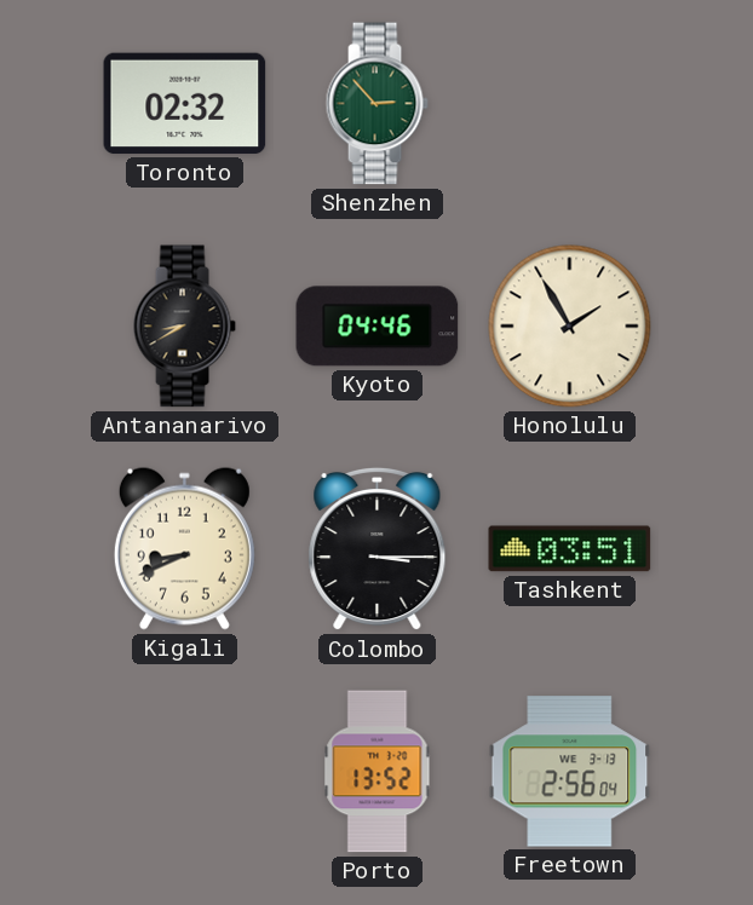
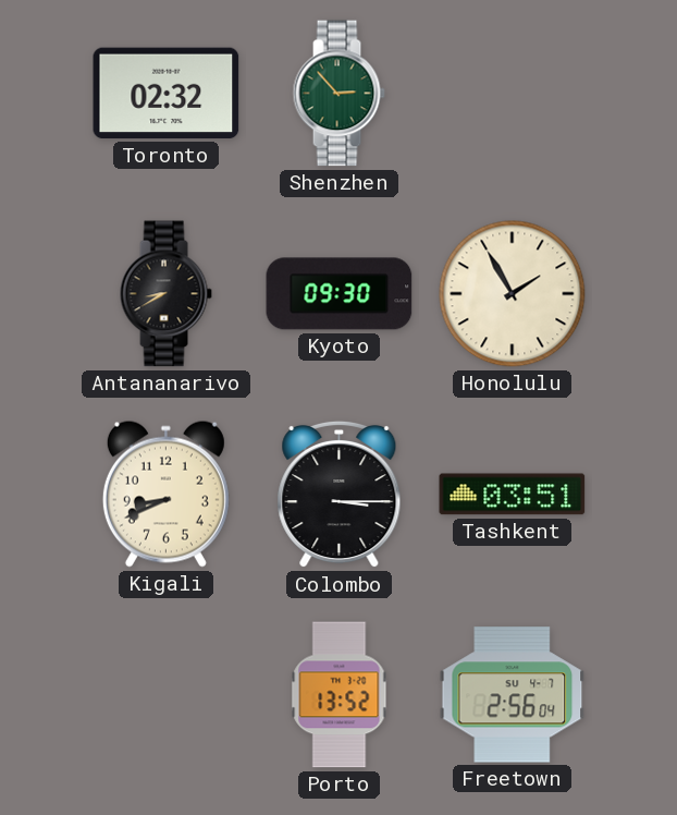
Kyoto: 04:46 -> 09:30
Freetown date: WE 3-13 -> SU 4-7
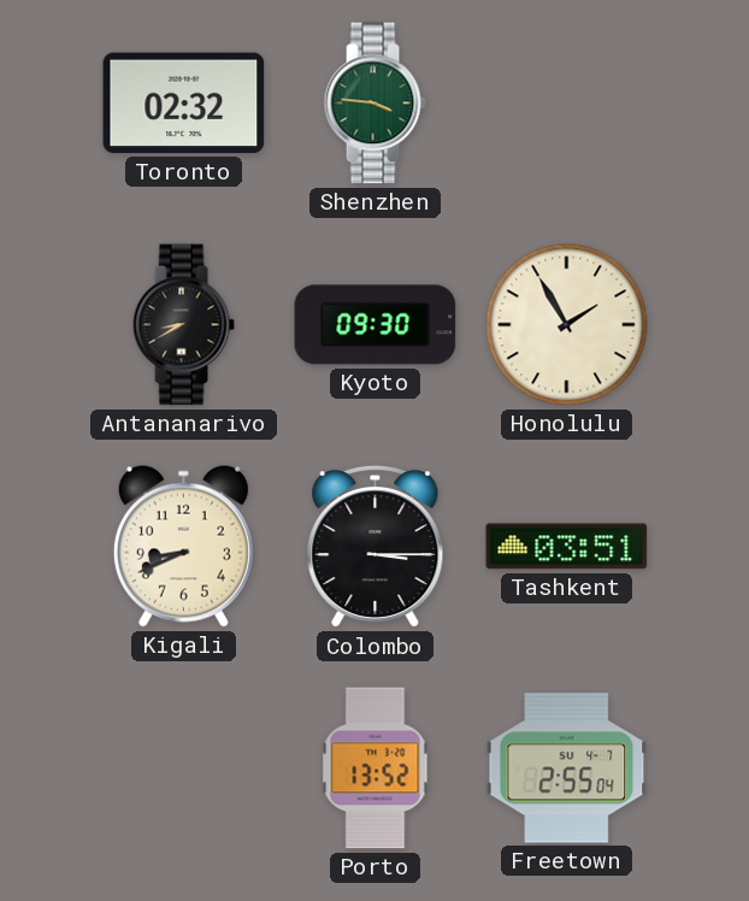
Shenzhen: 2:53 -> 3:46
Freetown: 2:56 -> 2:55
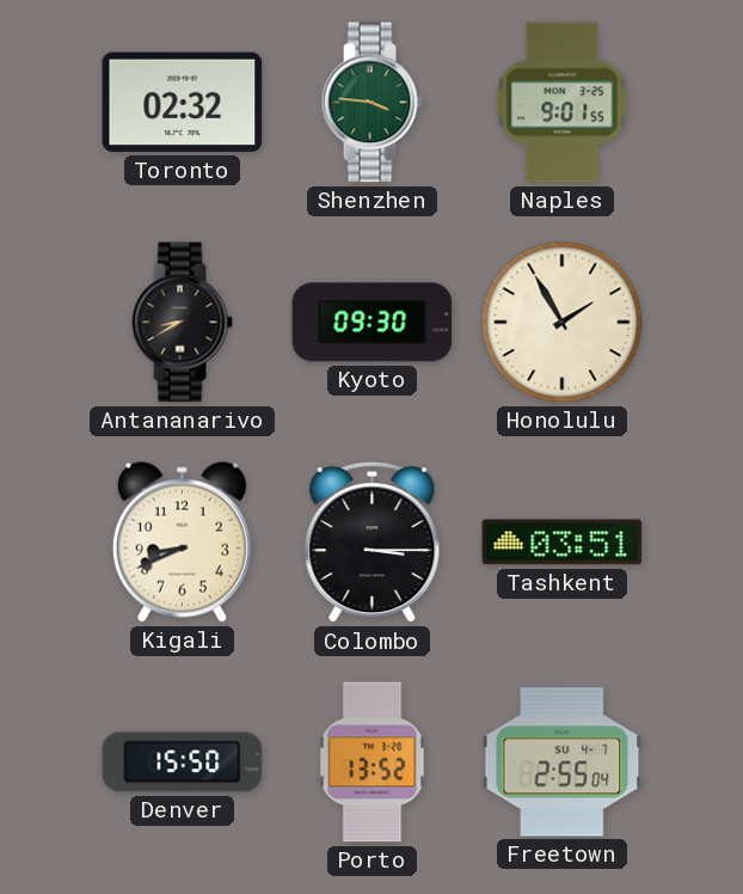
Naples: none -> 9:01
Denver: none -> 15:50
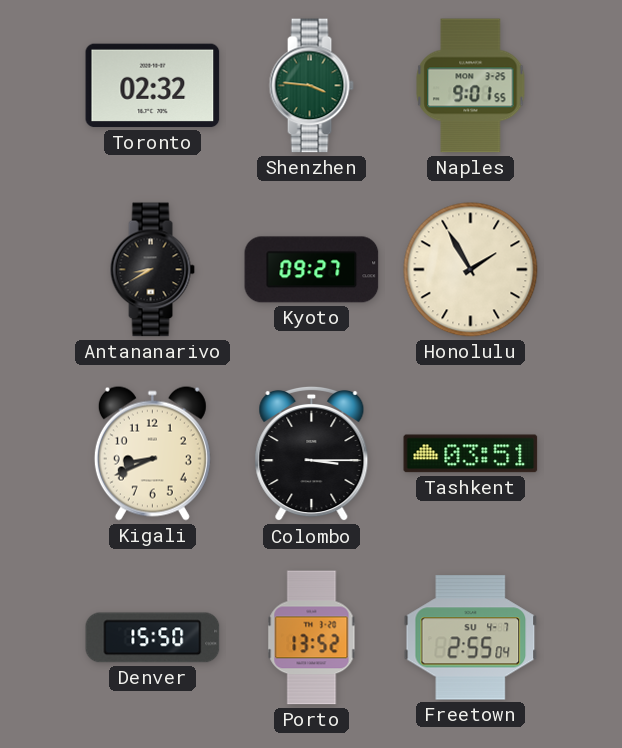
Kyoto: 09:30 -> 09:27
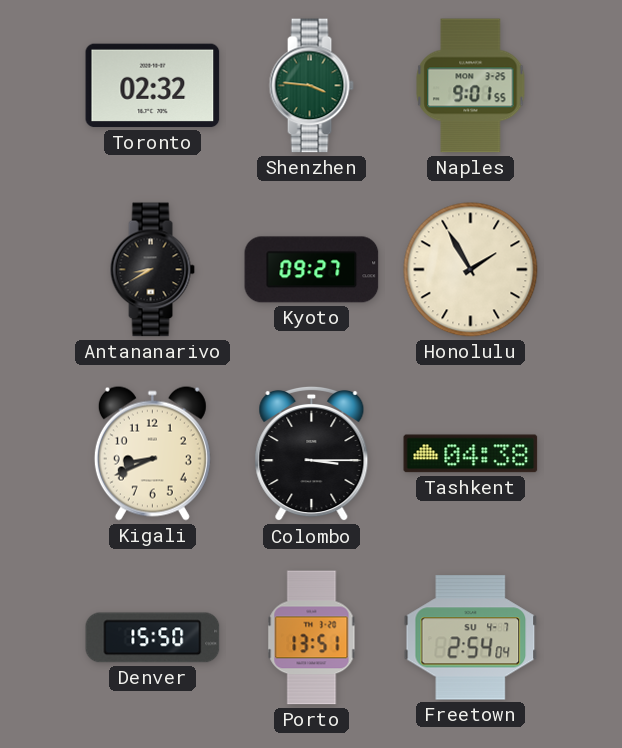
Tashkent: 03:51 -> 04:38
Porto: 13:52 -> 13:51
Freetown: 2:55 -> 2:54
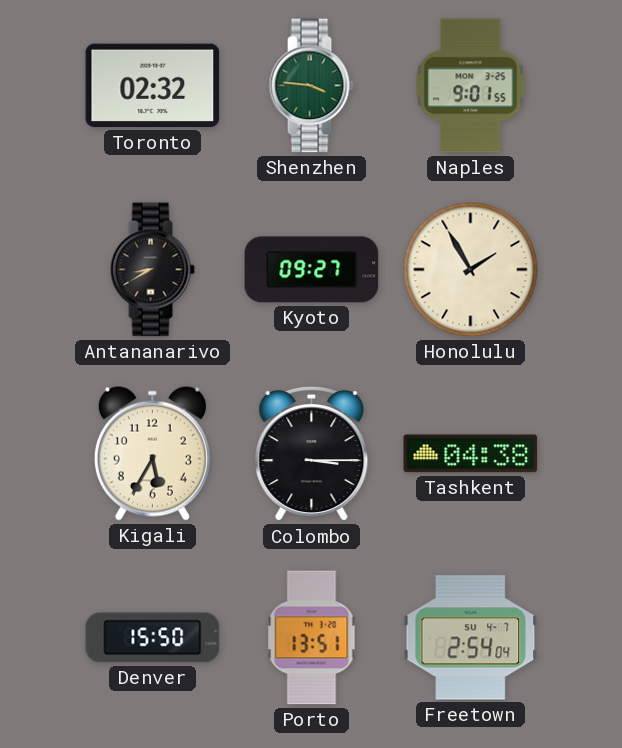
Kigali: 8:41 -> 5:35
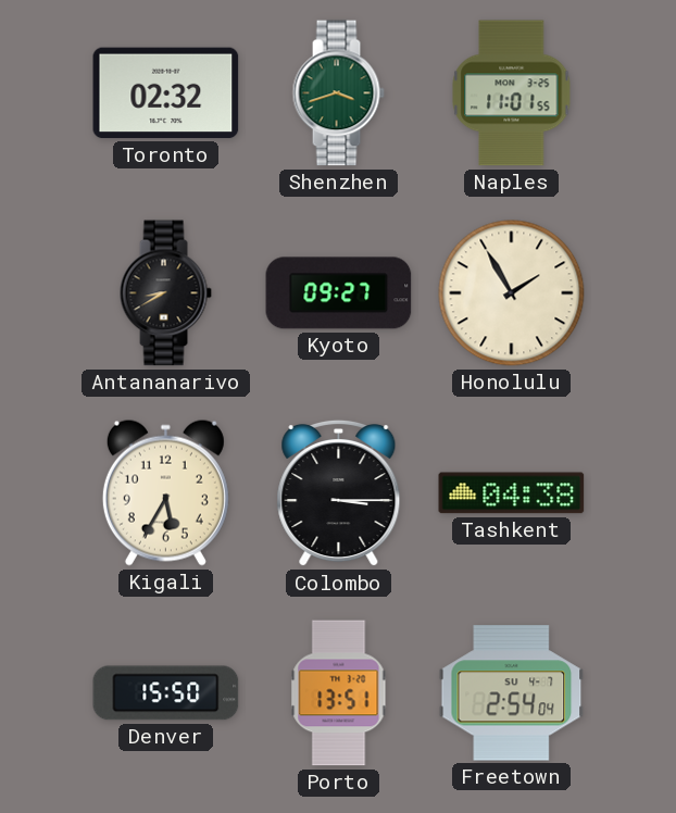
Shenzhen: 3:46 -> 3:42
Naples: 9:01 -> 11:01
